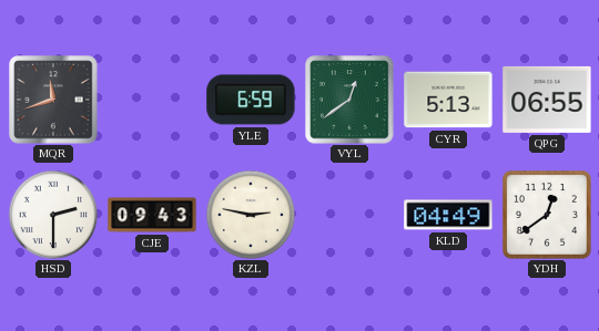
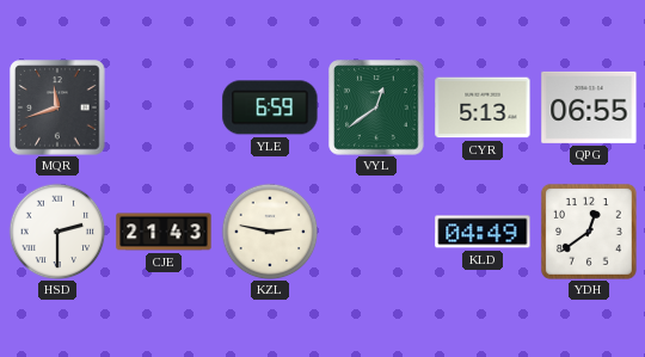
CJE: 09:43 -> 21:43
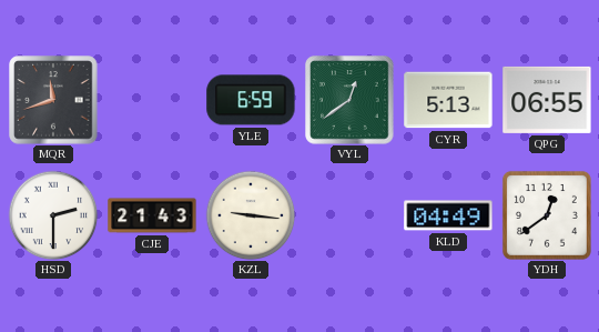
KZL: 2:47 -> 9:16
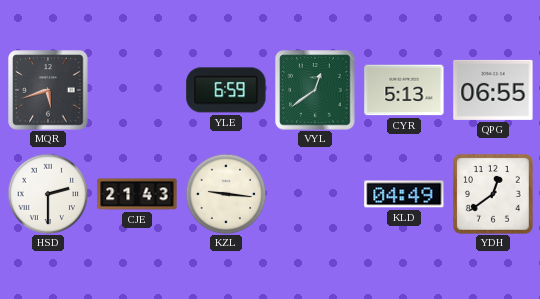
MQR: 11:42 -> 5:42
